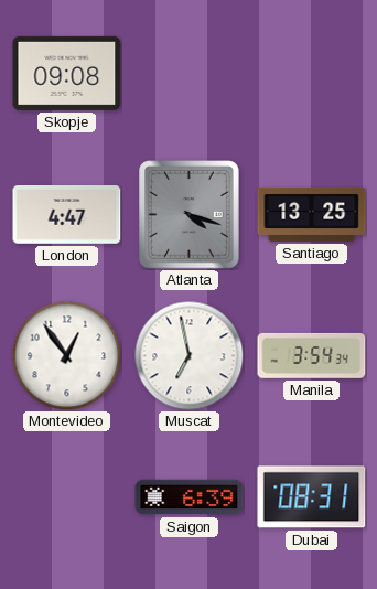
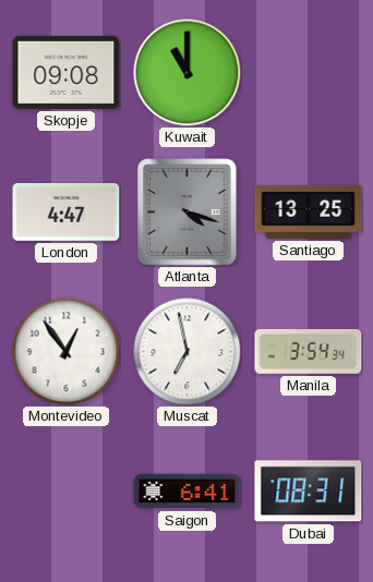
Kuwait: none -> 11:00
Saigon: 6:39 -> 6:41
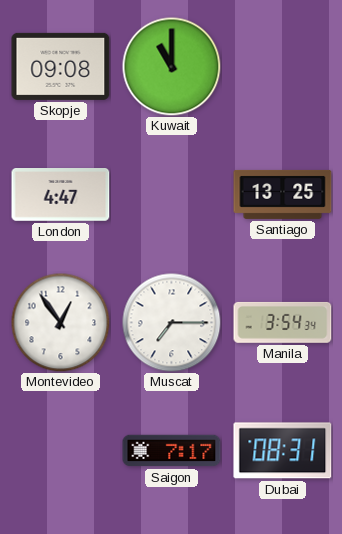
Atlanta: 4:18 -> none
Muscat: 6:58 -> 7:15
Saigon: 6:41 -> 7:17
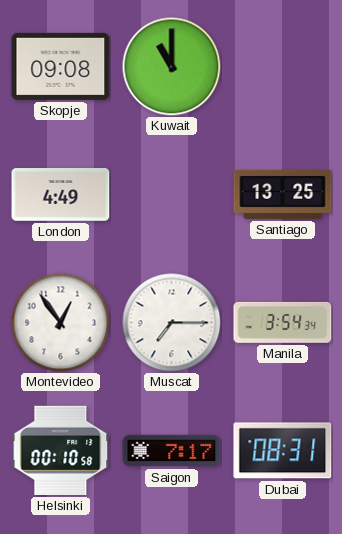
London: 4:47 -> 4:49
Helsinki: none -> 00:10
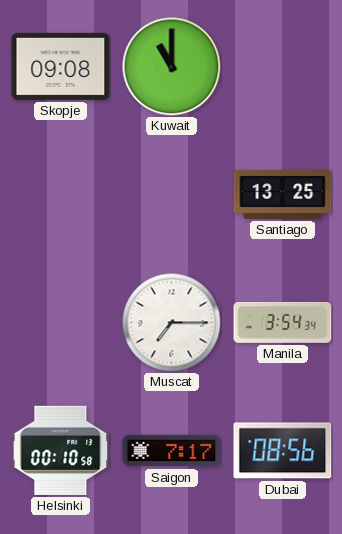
London: 4:49 -> none
Montevideo: 12:54 -> none
Dubai: 08:31 -> 08:56
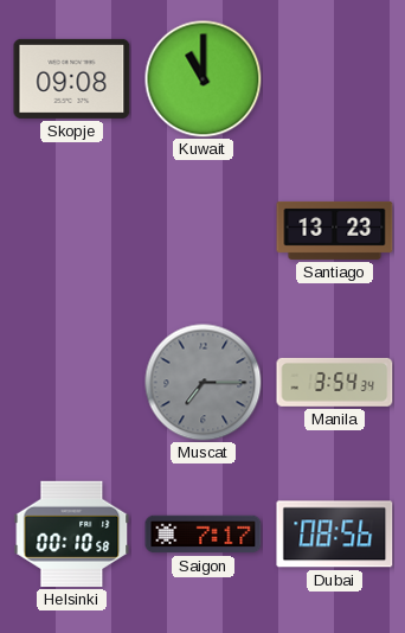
Santiago: 13:25 -> 13:23
Muscat dial: white -> grey
